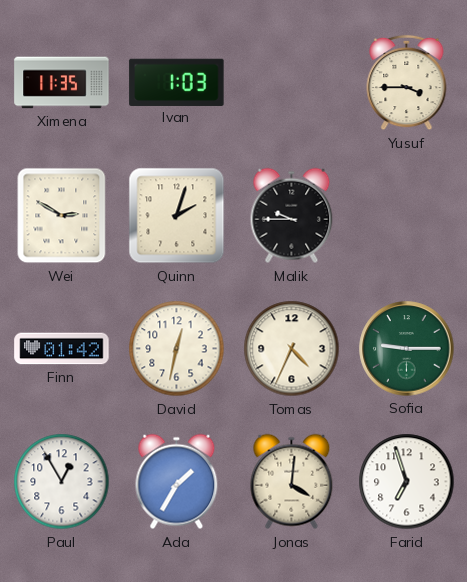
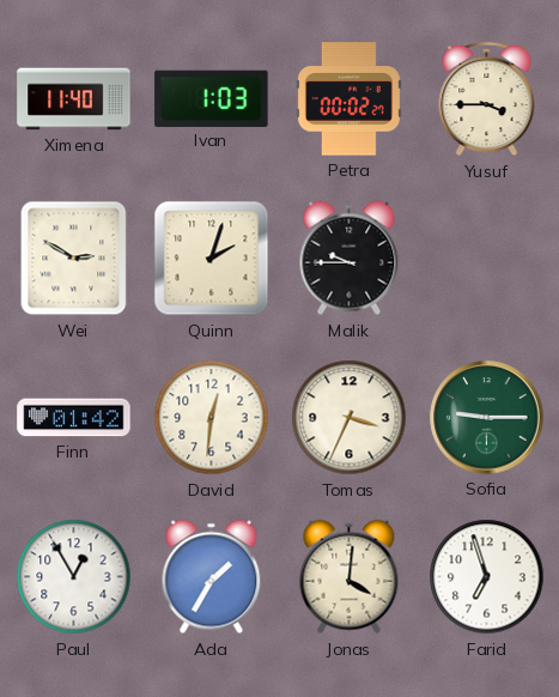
Ximena: 11:35 -> 11:40
Petra: none -> 00:02
David: 12:32 -> 12:31
Tomas: 4:34 -> 3:34
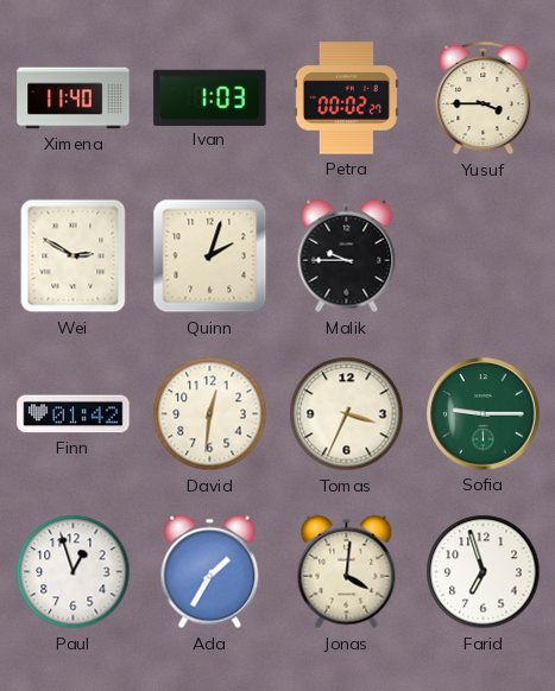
Paul: 12:55 -> 12:57
